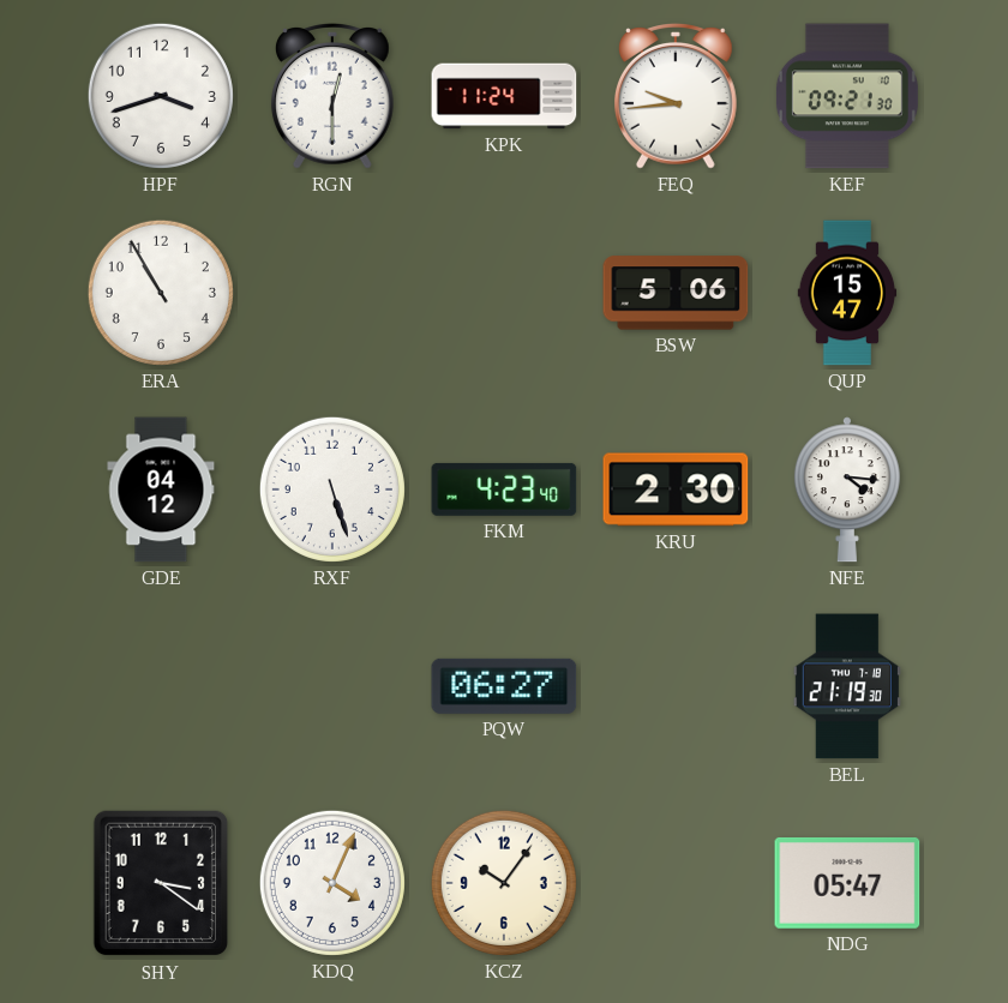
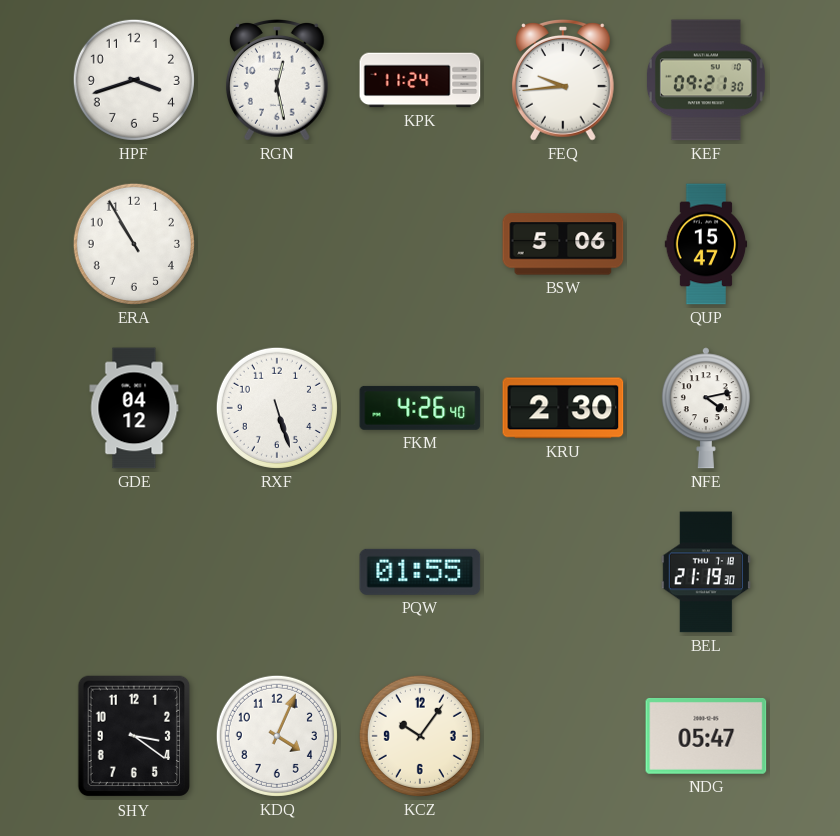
RGN: 12:30 -> 12:28
FKM: 4:23 -> 4:26
NFE: 4:16 -> 4:13
PQW: 06:27 -> 01:55
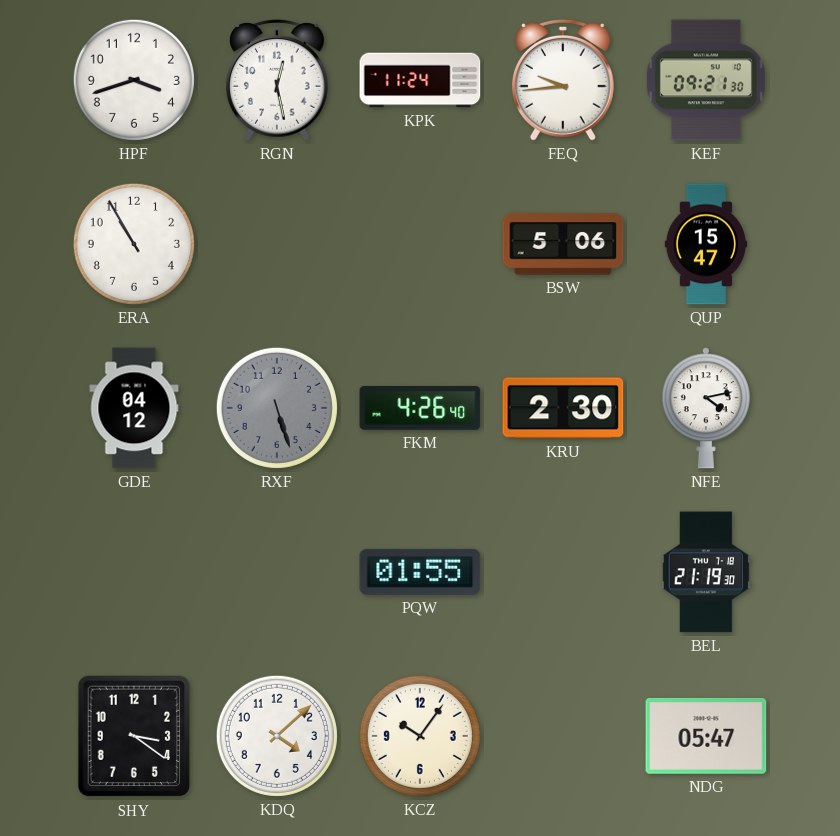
RXF dial: white -> grey
KDQ: 4:04 -> 4:08
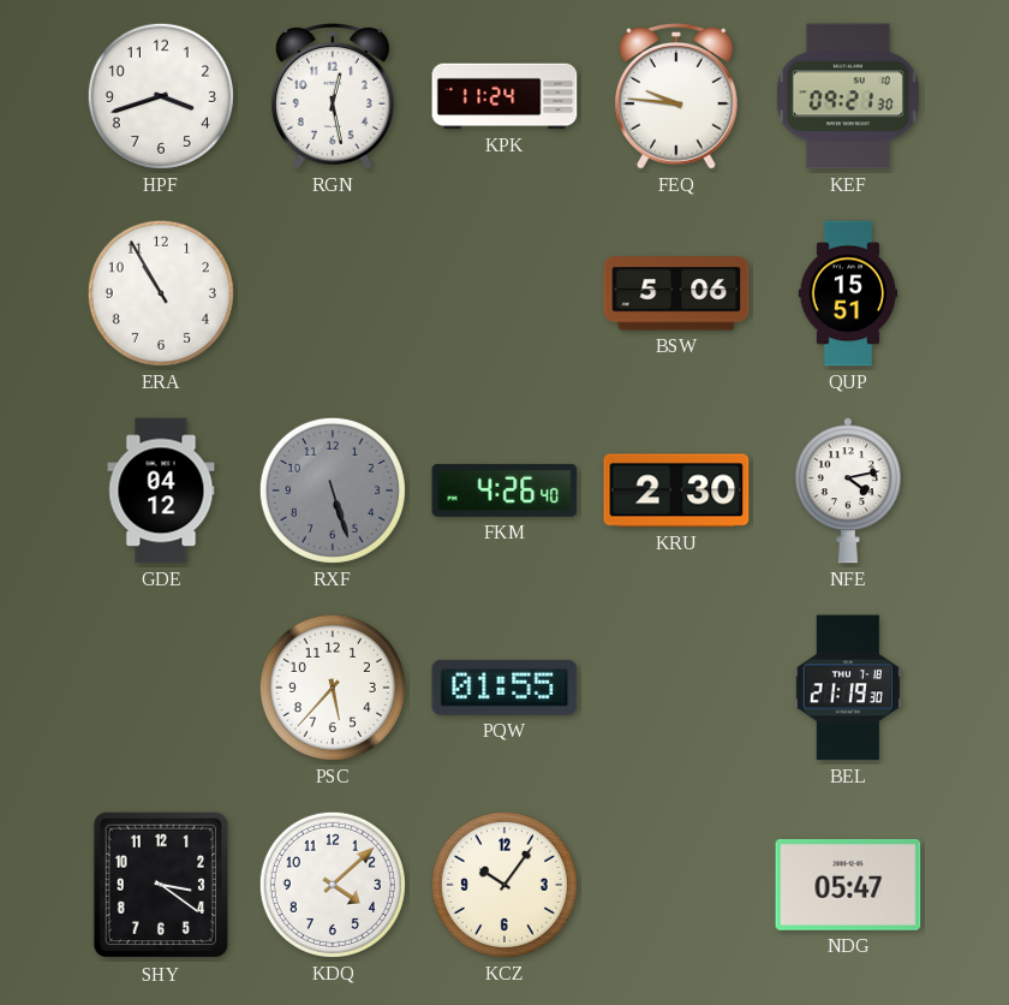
FEQ: 9:44 -> 9:46
QUP: 15:47 -> 15:51
PSC: none -> 5:37
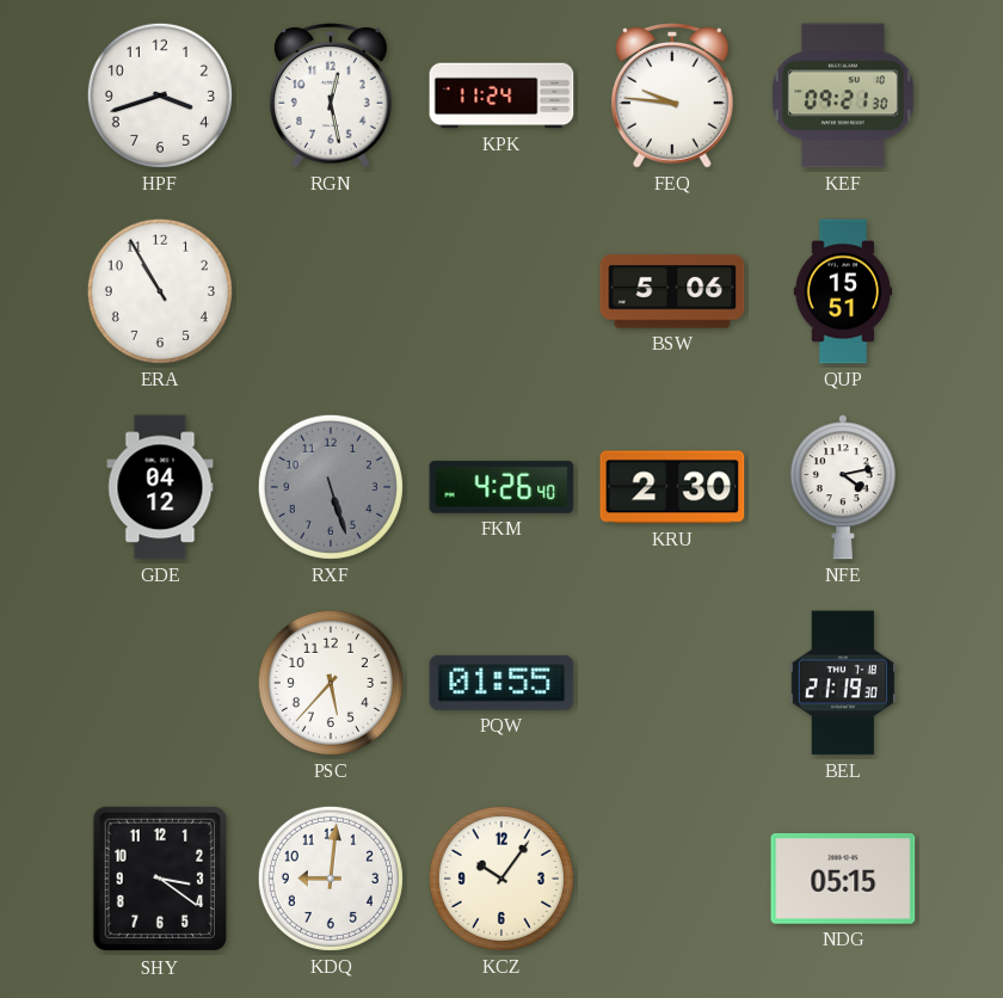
KDQ: 4:08 -> 9:01
NDG: 05:47 -> 05:15
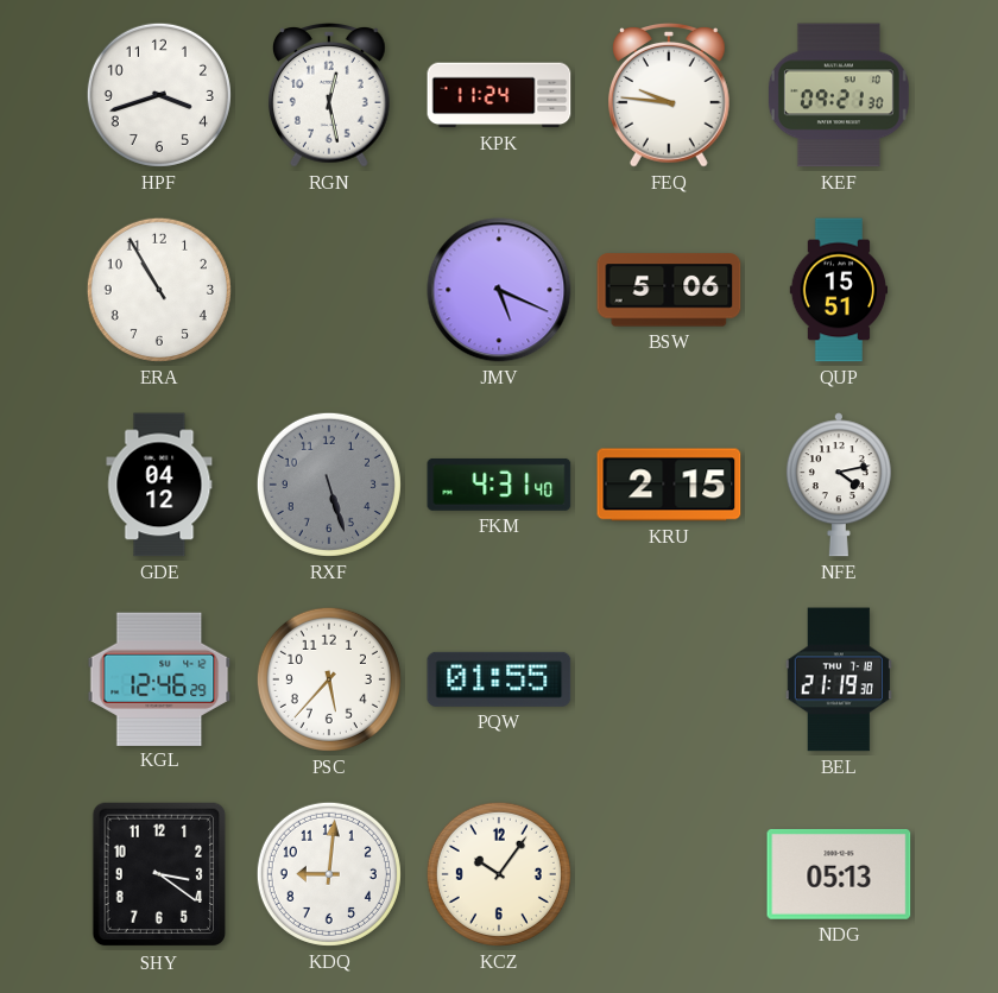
JMV: none -> 5:19
FKM: 4:26 -> 4:31
KRU: 2:30 -> 2:15
KGL: none -> 12:46
NDG: 05:15 -> 05:13
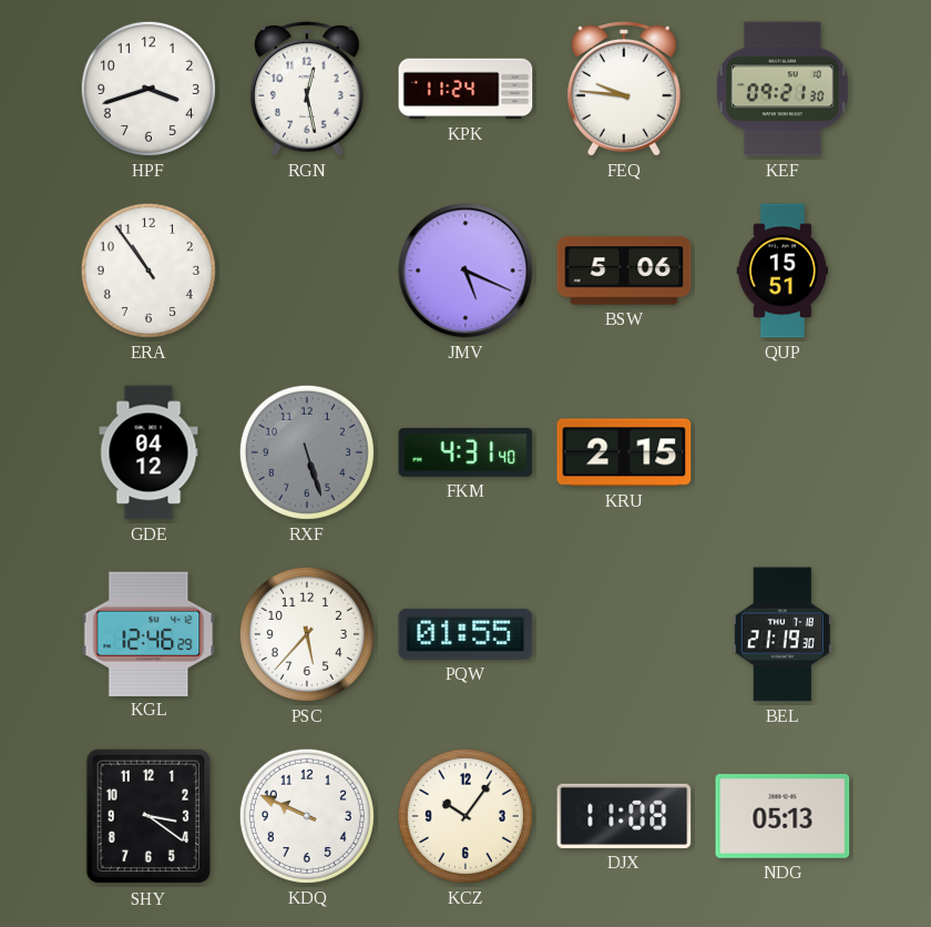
ERA: 10:55 -> 10:54
NFE: 4:13 -> none
KDQ: 9:01 -> 9:49
DJX: none -> 11:08
